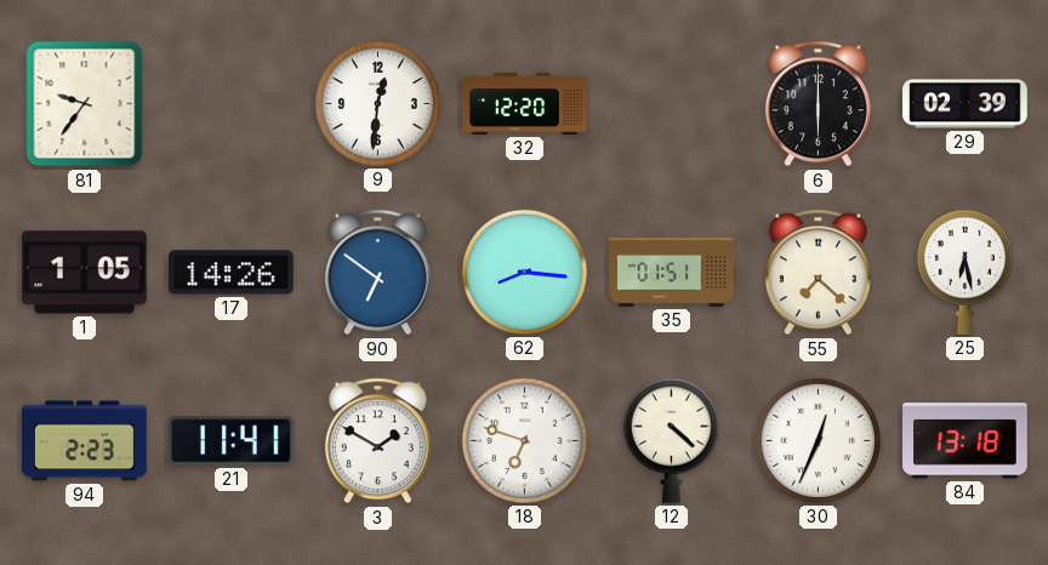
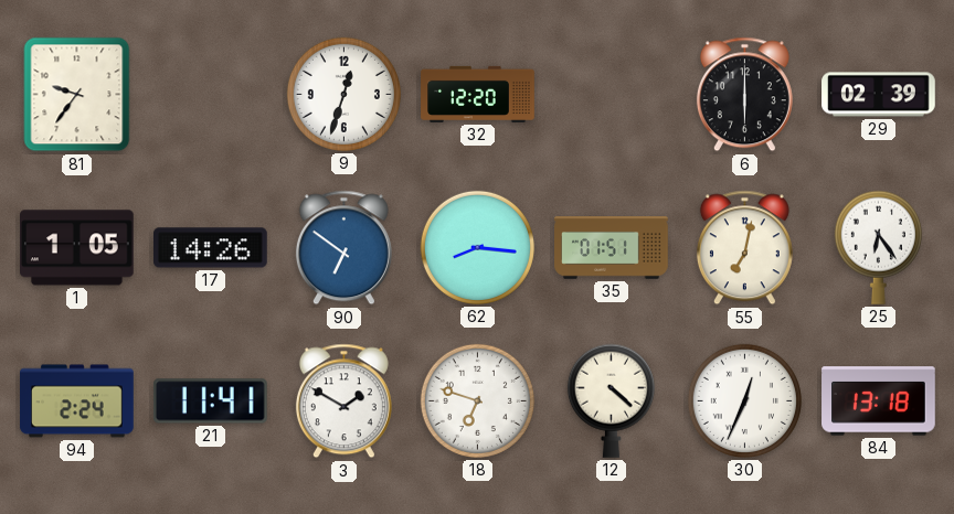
9: 12:31 -> 12:33
55: 7:22 -> 7:02
25: 6:28 -> 6:24
94: 2:23 -> 2:24
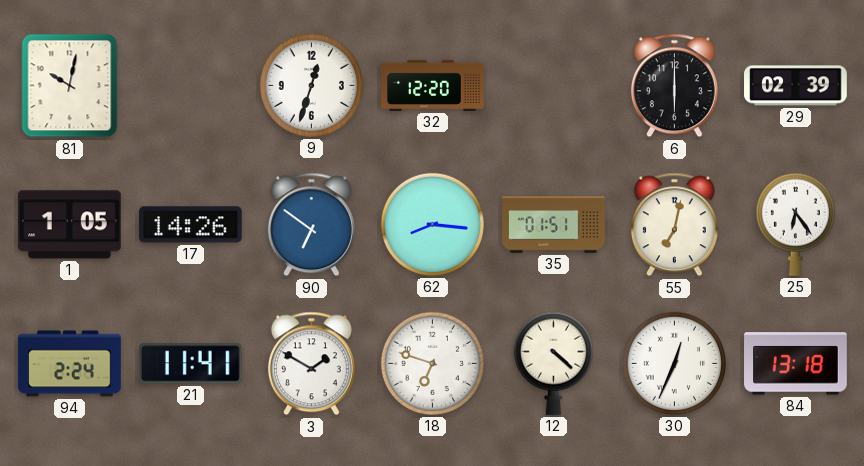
81: 9:36 -> 10:02
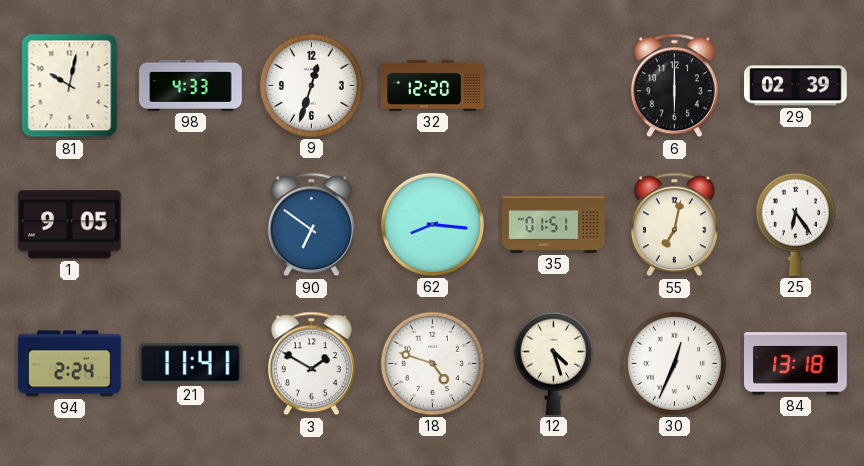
98: none -> 4:33
1: 1:05 -> 9:05
17: 14:26 -> none
18: 6:48 -> 4:48
12: 4:22 -> 4:27
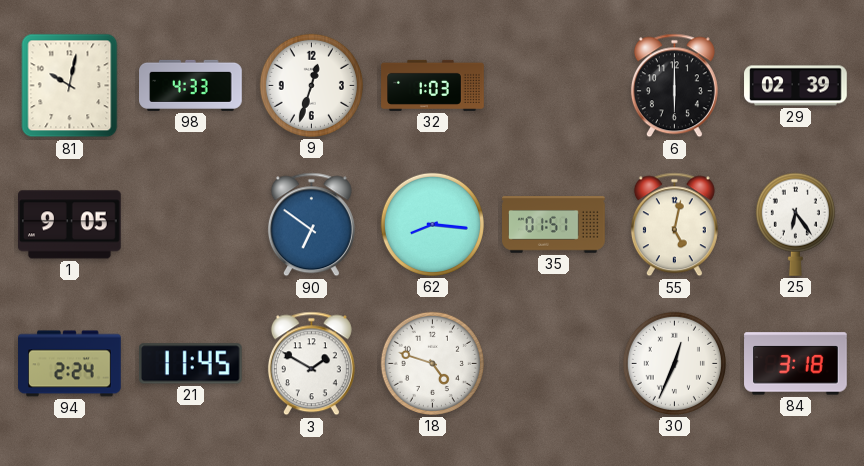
32: 12:20 -> 1:03
55: 7:02 -> 5:02
21: 11:41 -> 11:45
12: 4:27 -> none
84: 13:18 -> 3:18
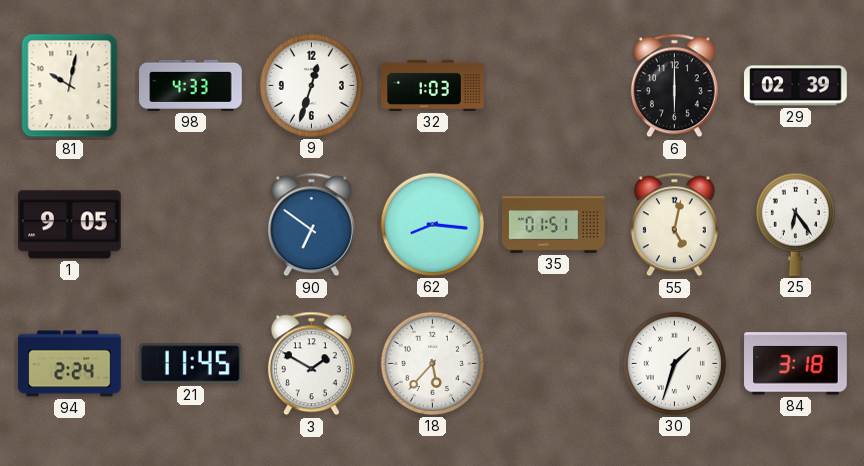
18: 4:48 -> 5:37
30: 12:34 -> 1:33
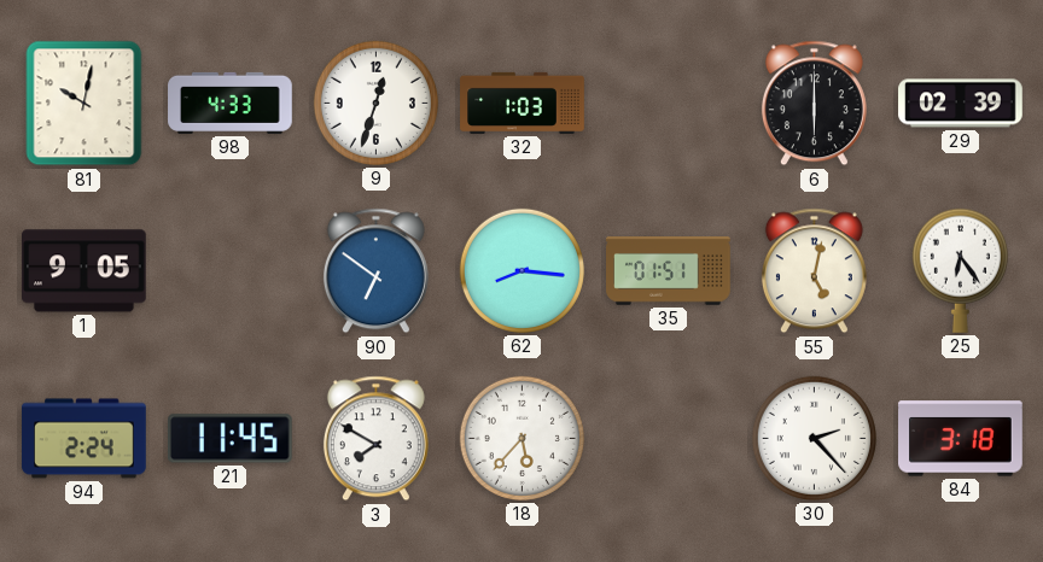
3: 1:50 -> 7:50
30: 1:33 -> 2:23
